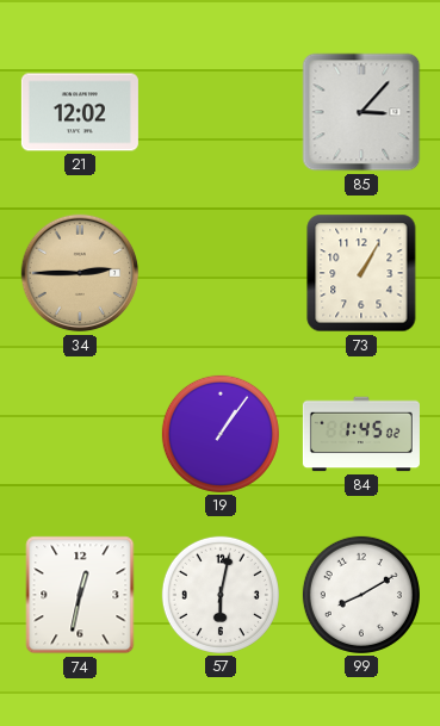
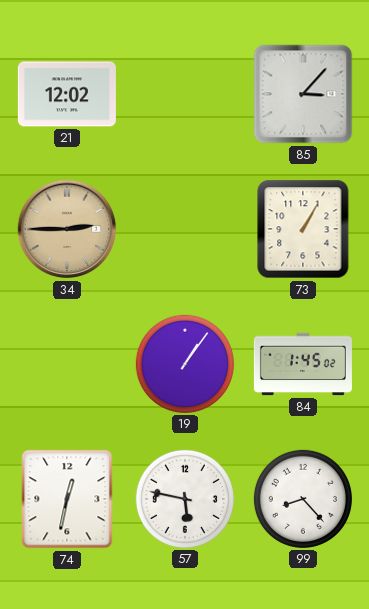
57: 6:02 -> 5:47
99: 8:10 -> 8:23
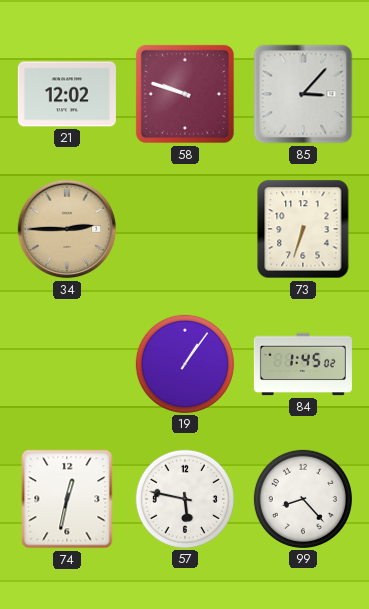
58: none -> 9:48
73: 1:05 -> 6:33
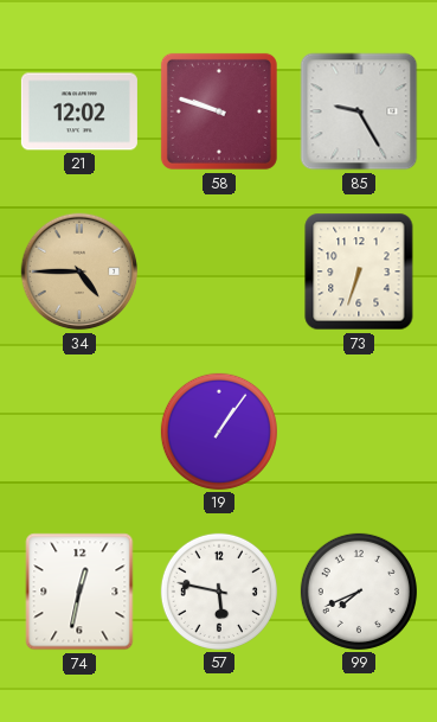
85: 3:07 -> 9:25
34: 2:45 -> 4:45
84: 1:45 -> none
99: 8:23 -> 7:41
